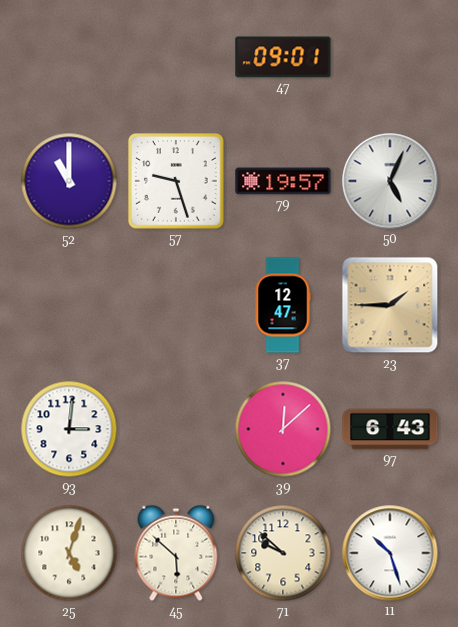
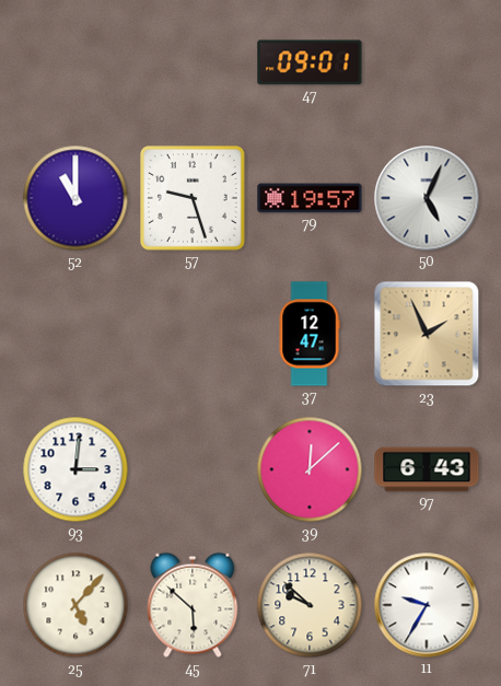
23: 1:45 -> 1:56
25: 5:03 -> 5:07
11: 10:27 -> 9:35
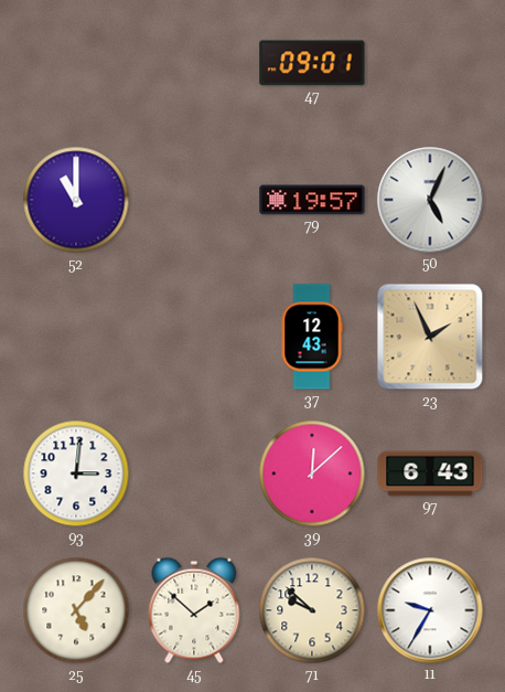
57: 9:27 -> none
37: 12:47 -> 12:43
45: 5:52 -> 1:52
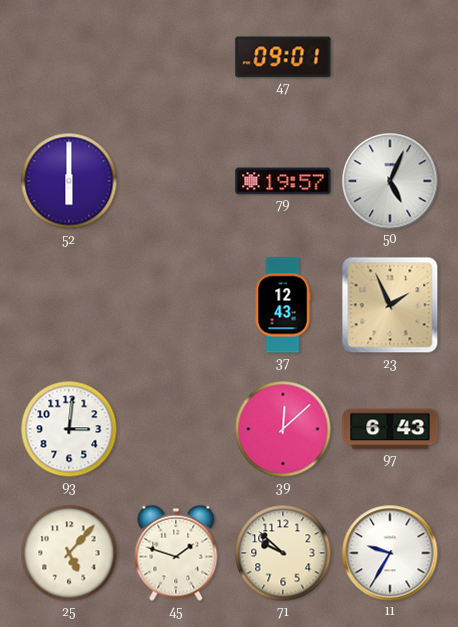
52: 11:00 -> 6:00
45: 1:52 -> 1:48
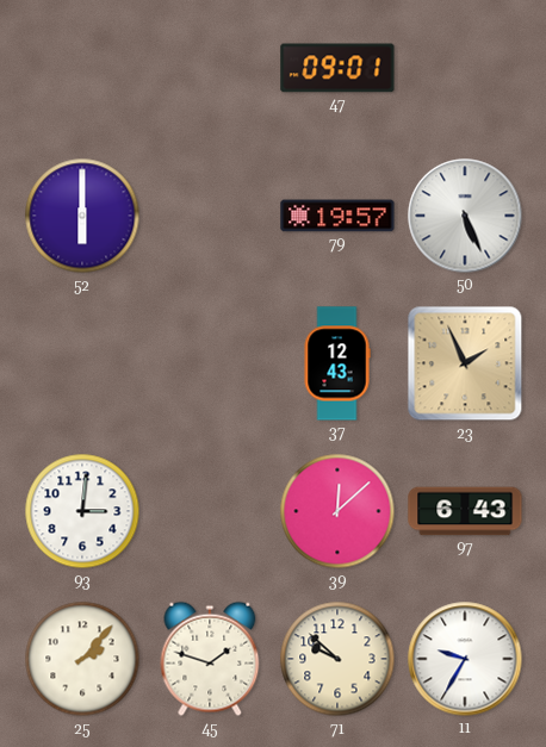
50: 5:04 -> 5:26
25: 5:07 -> 2:07
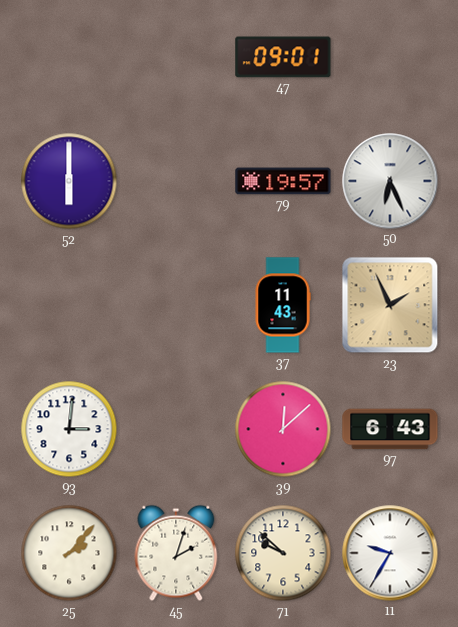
50: 5:26 -> 6:26
37: 12:43 -> 11:43
45: 1:48 -> 2:03
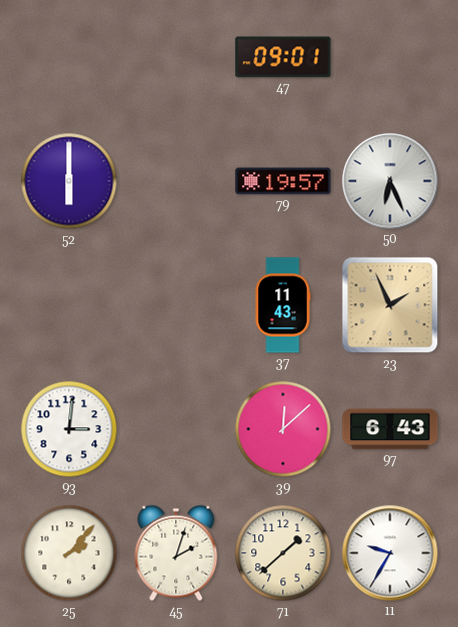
71: 9:52 -> 1:38
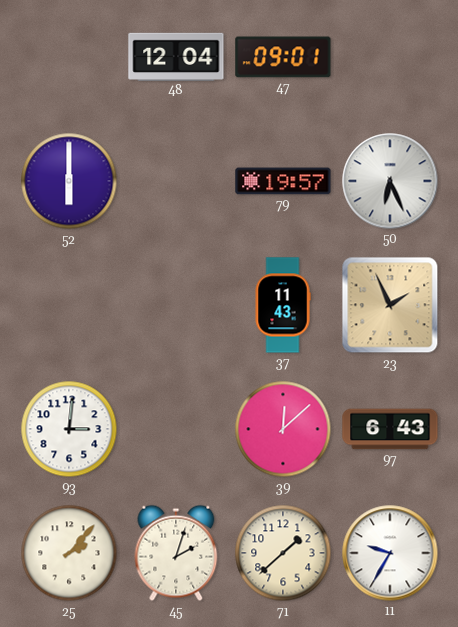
48: none -> 12:04
